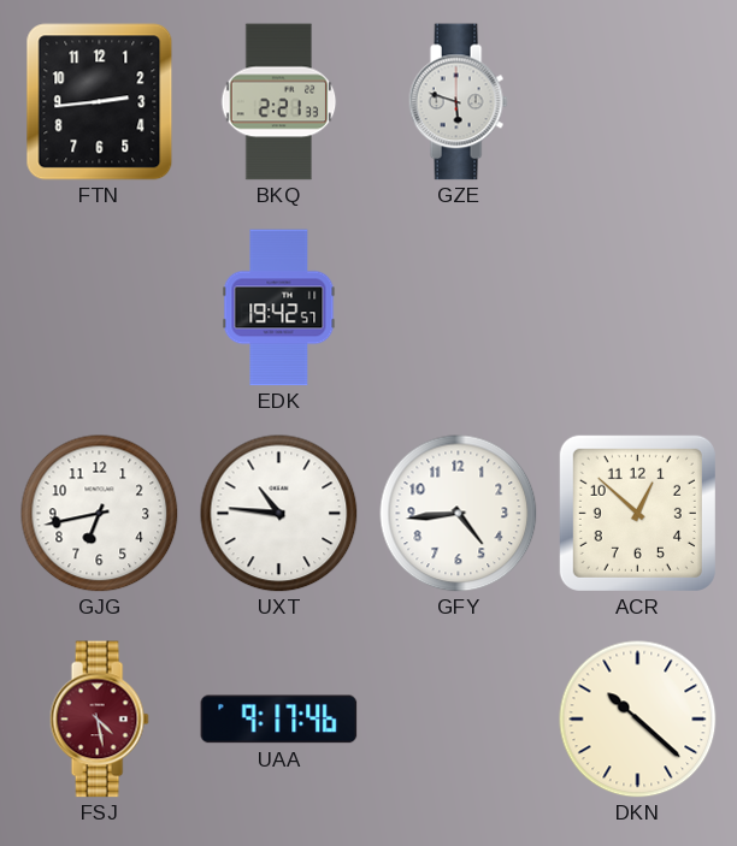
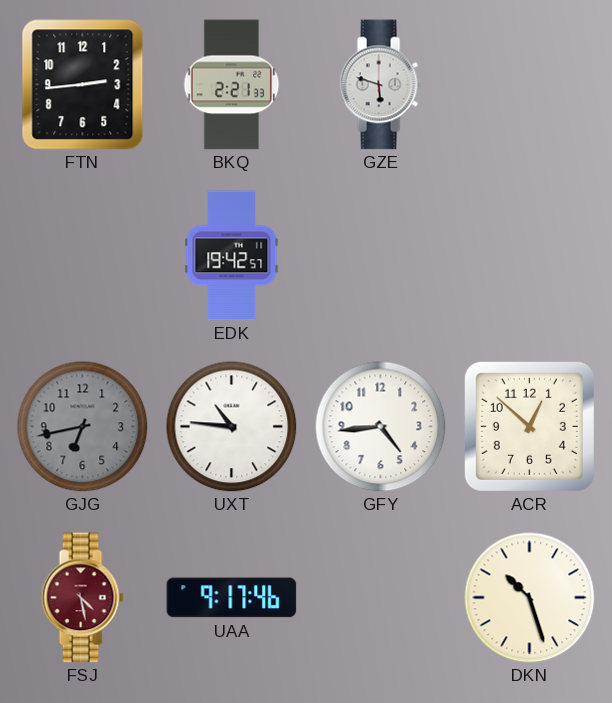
GJG dial: white -> grey
DKN: 10:22 -> 10:27
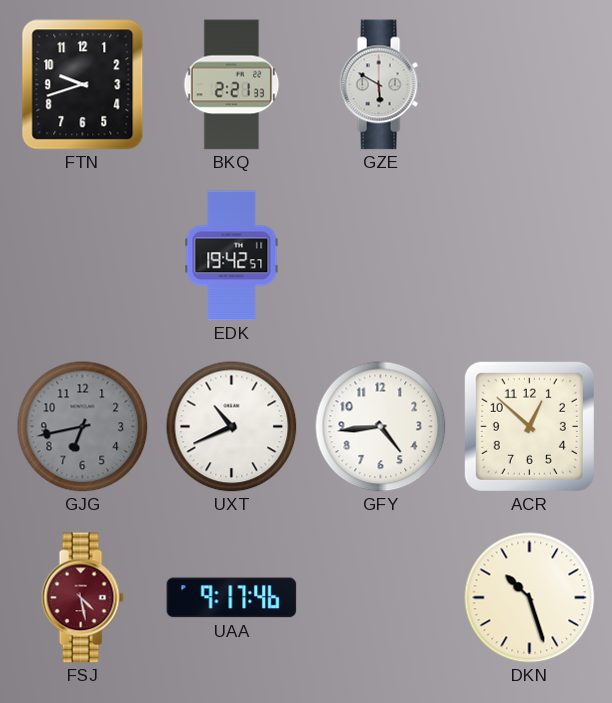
FTN: 2:44 -> 9:42
GZE: 5:48 -> 5:50
UXT: 10:46 -> 10:41
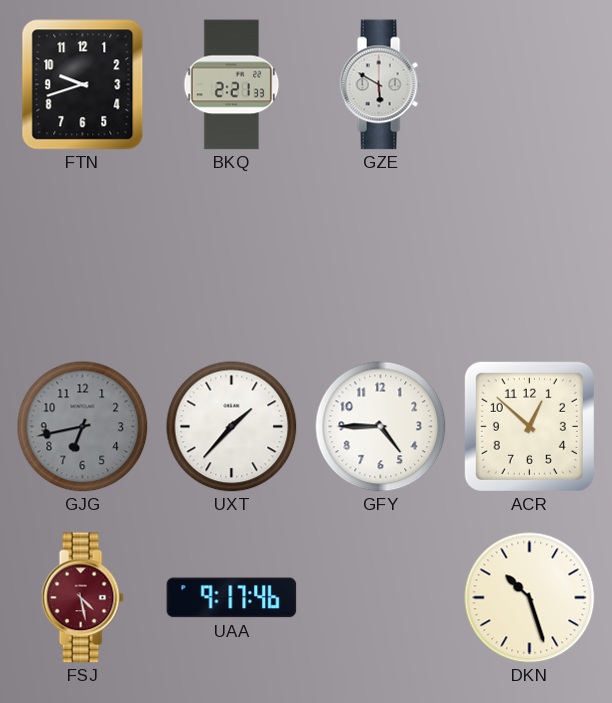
EDK: 19:42 -> none
UXT: 10:41 -> 1:37
GFY: 4:44 -> 4:45
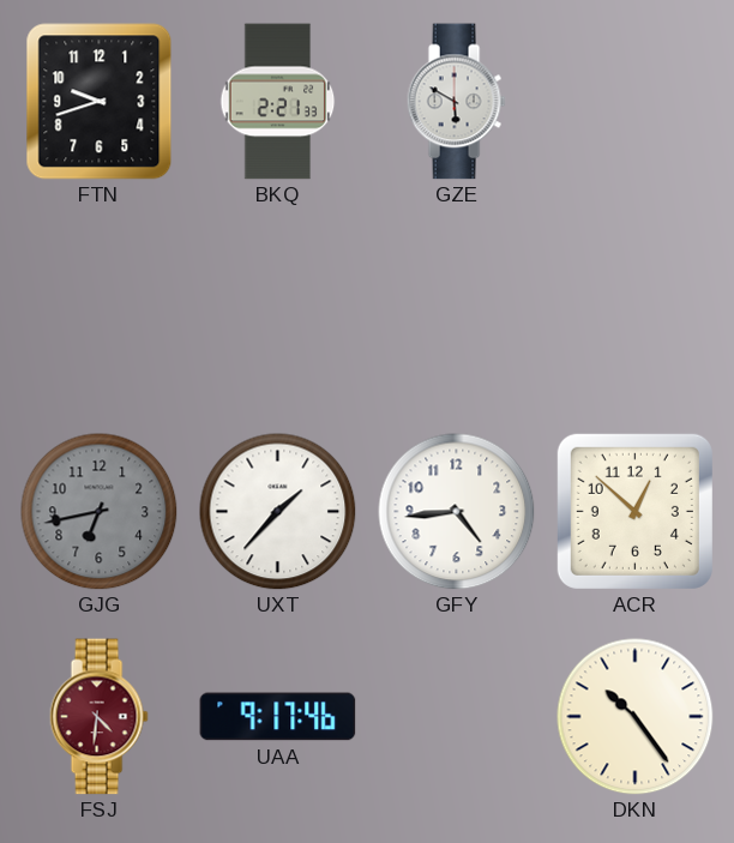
GFY: 4:45 -> 4:44
FSJ: 4:28 -> 4:31
DKN: 10:27 -> 10:24
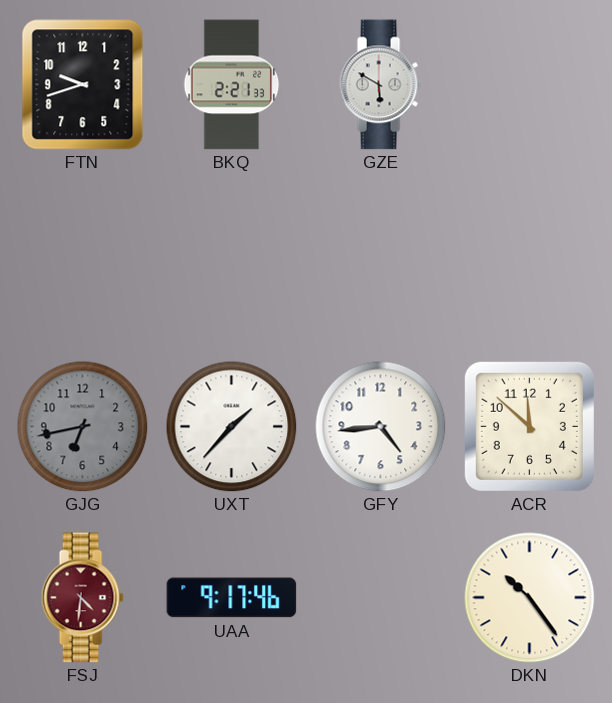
ACR: 12:52 -> 11:52
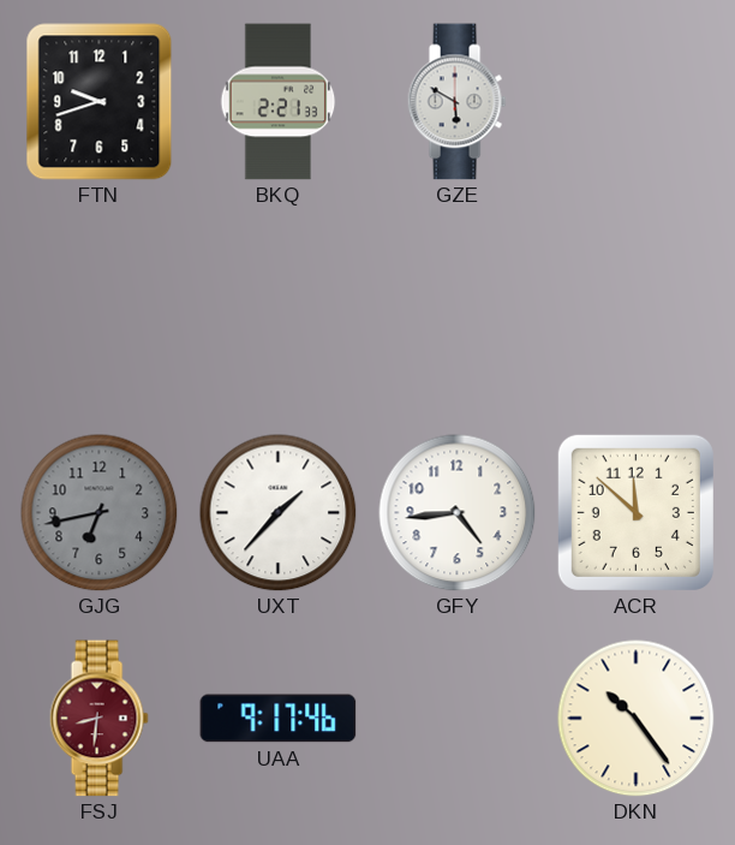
FSJ: 4:31 -> 8:31
